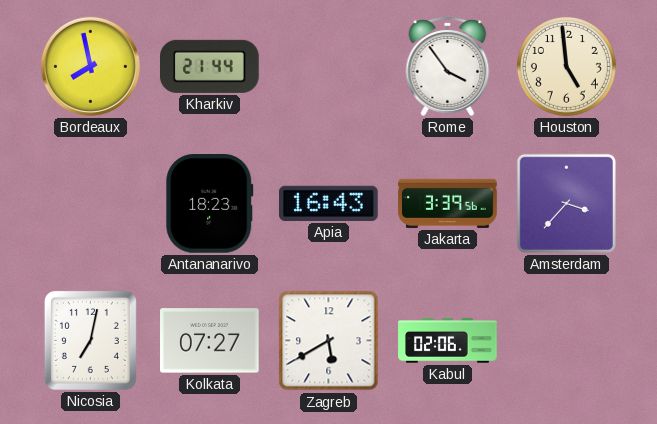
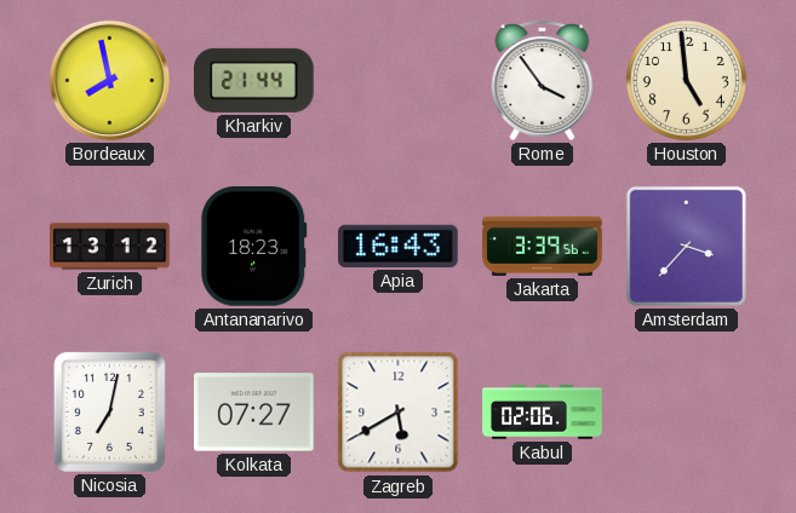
Zurich: none -> 13:12
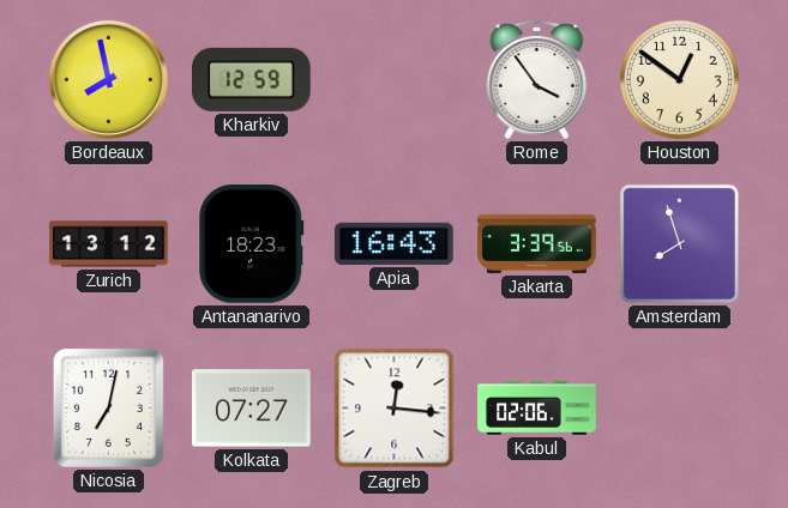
Kharkiv: 21:44 -> 12:59
Houston: 4:59 -> 12:51
Amsterdam: 3:37 -> 7:57
Zagreb: 5:40 -> 12:16
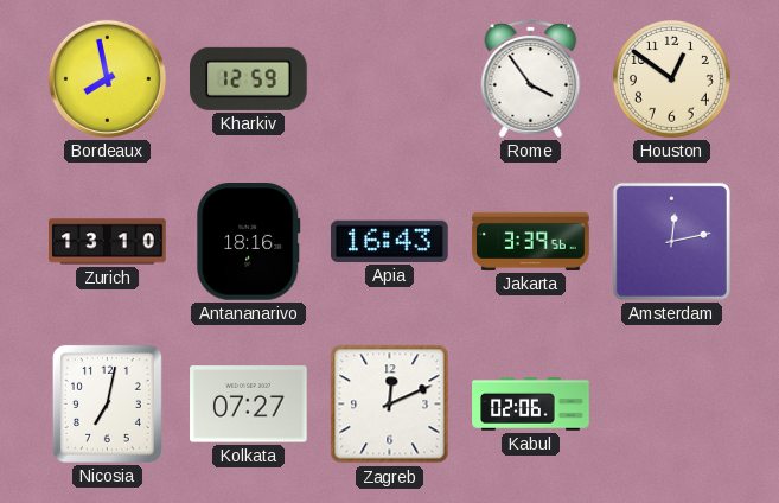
Zurich: 13:12 -> 13:10
Antananarivo: 18:23 -> 18:16
Amsterdam: 7:57 -> 12:13
Zagreb: 12:16 -> 12:11
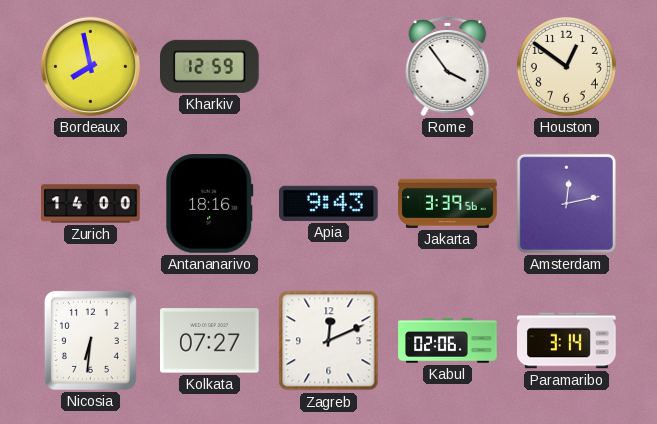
Zurich: 13:10 -> 14:00
Apia: 16:43 -> 9:43
Nicosia: 7:02 -> 6:31
Paramaribo: none -> 3:14
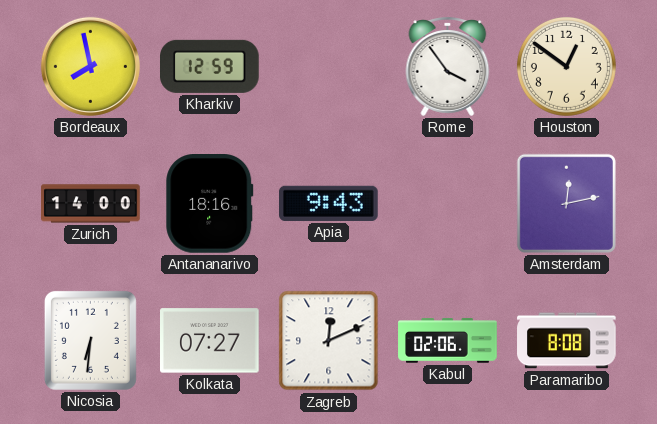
Jakarta: 3:39 -> none
Paramaribo: 3:14 -> 8:08
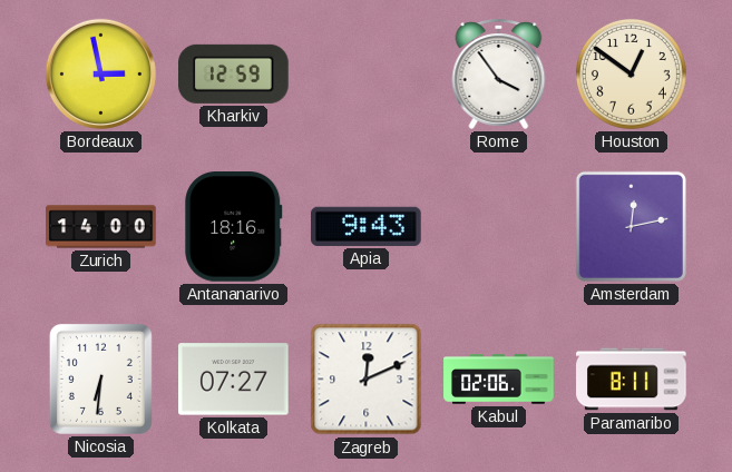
Bordeaux: 7:58 -> 2:58
Paramaribo: 8:08 -> 8:11
